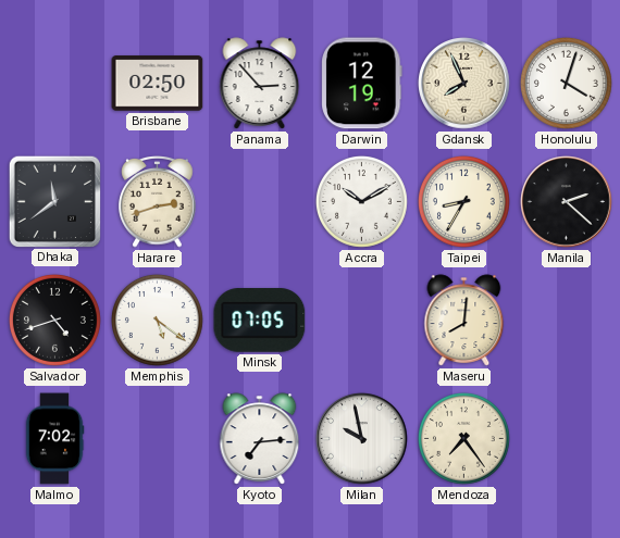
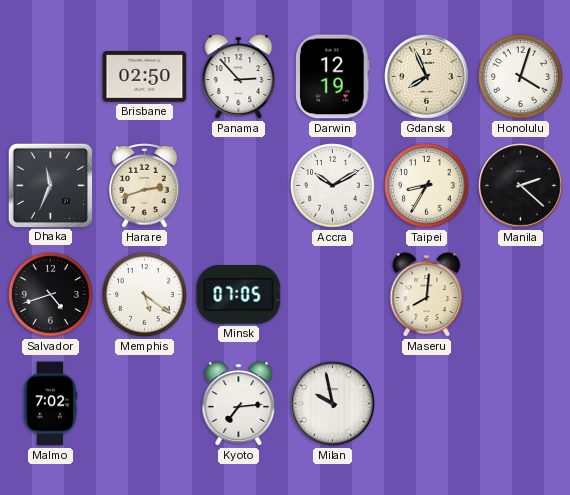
Dhaka: 11:39 -> 11:34
Mendoza: 7:24 -> none
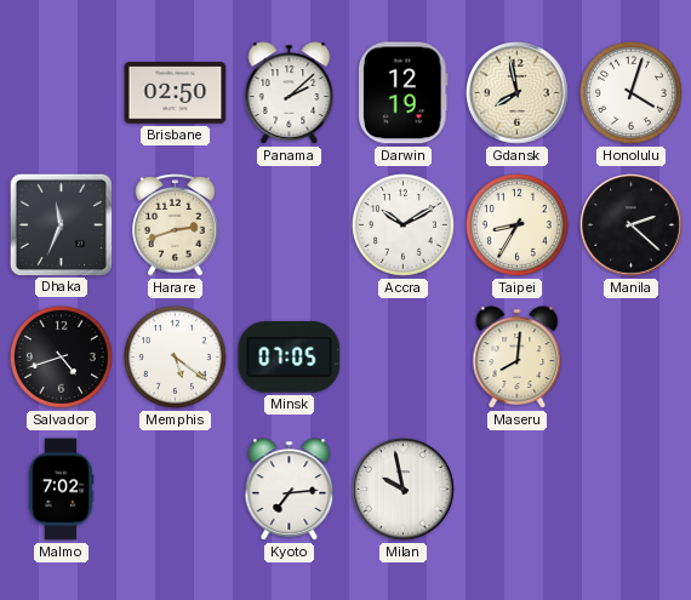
Panama: 2:53 -> 2:08
Gdansk: 7:56 -> 7:58
